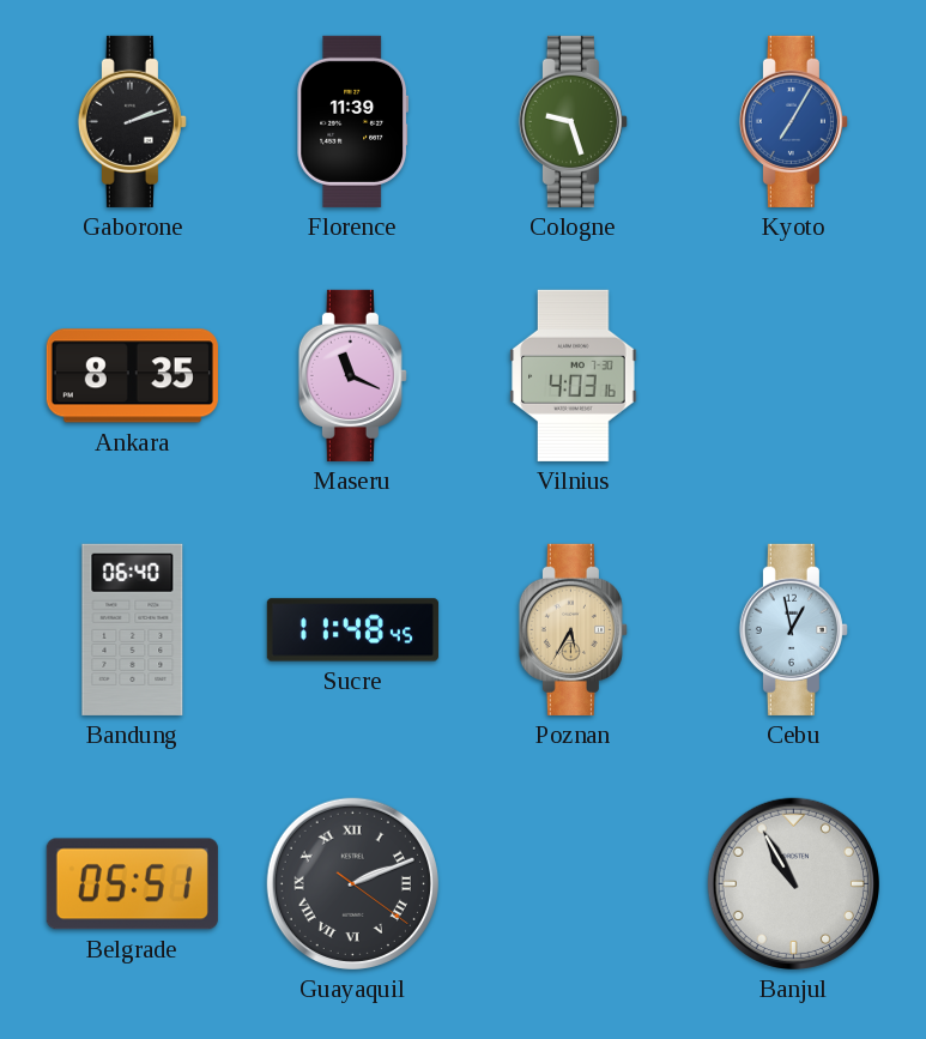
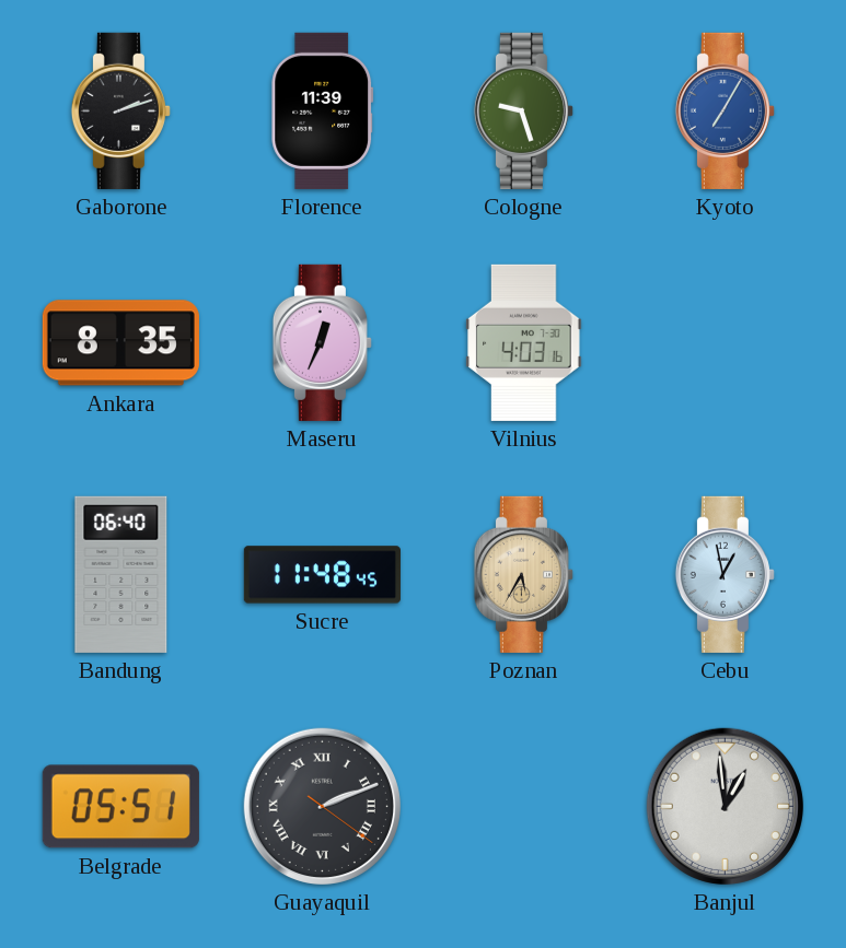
Maseru: 11:19 -> 12:34
Banjul: 10:55 -> 12:59
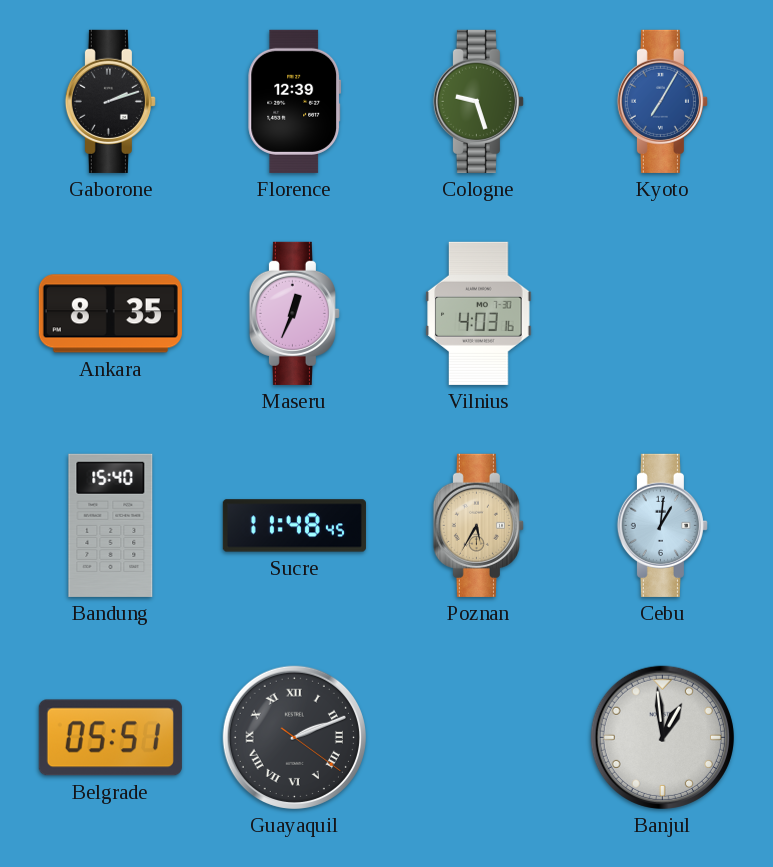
Florence: 11:39 -> 12:39
Bandung: 06:40 -> 15:40
Cebu: 12:58 -> 1:01
